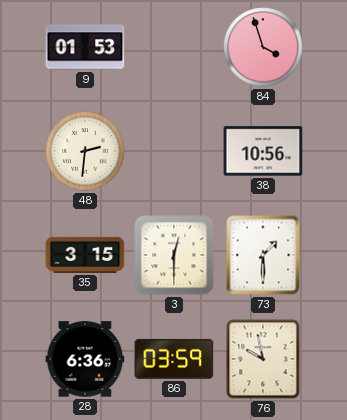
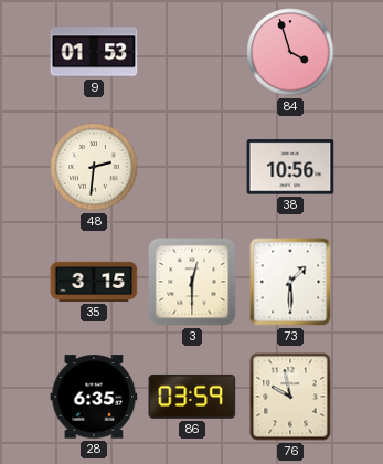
28: 6:36 -> 6:35
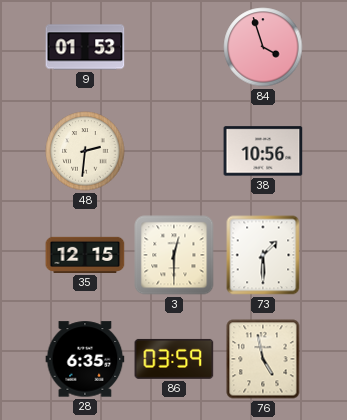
35: 3:15 -> 12:15
76: 9:58 -> 4:58
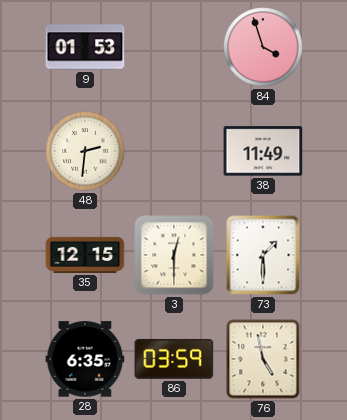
38: 10:56 -> 11:49
